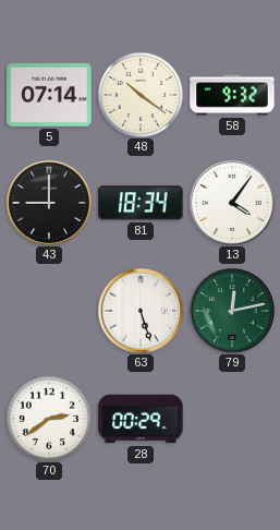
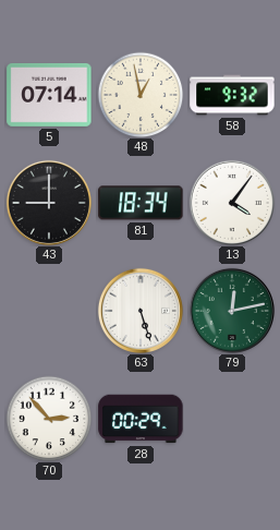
48: 10:21 -> 12:58
70: 2:39 -> 2:53
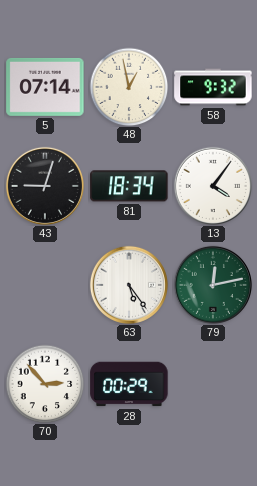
43: 9:00 -> 9:03
63: 5:27 -> 5:24
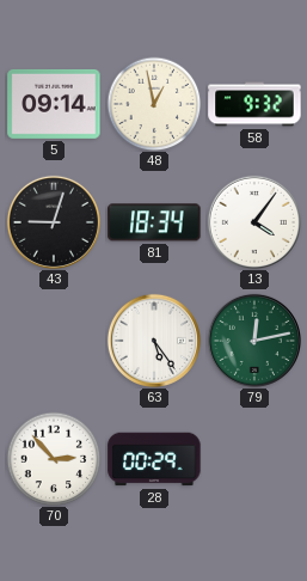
5: 07:14 -> 09:14
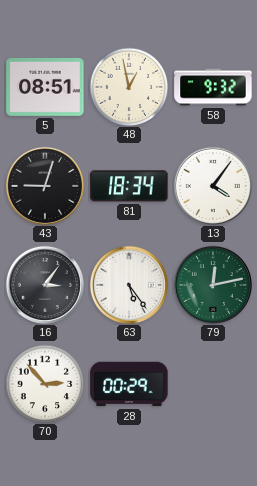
5: 09:14 -> 08:51
16: none -> 3:06
